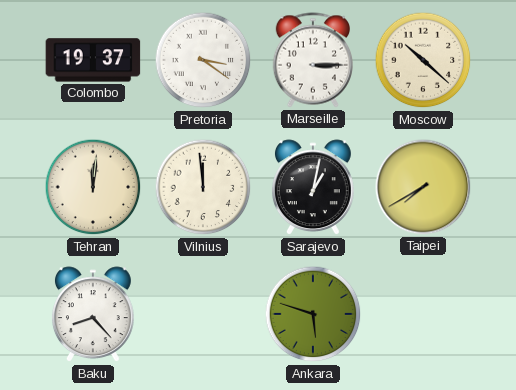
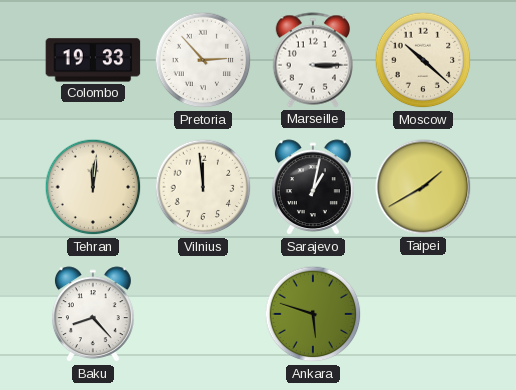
Colombo: 19:37 -> 19:33
Pretoria: 3:21 -> 2:53
Taipei: 7:40 -> 1:40
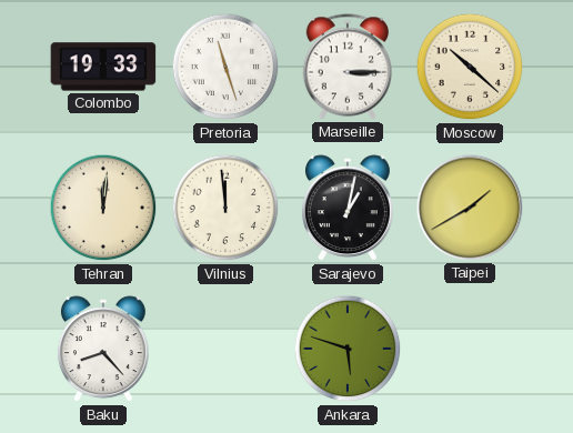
Pretoria: 2:53 -> 11:27
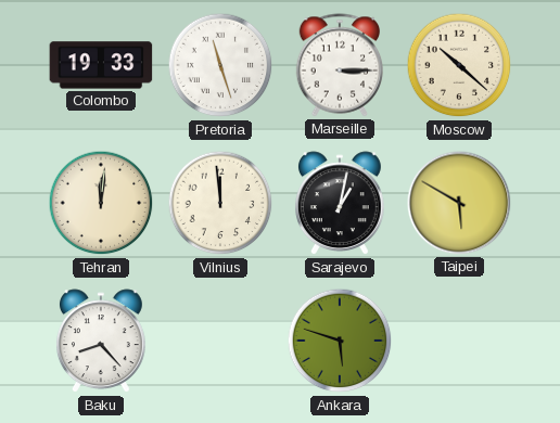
Taipei: 1:40 -> 5:50
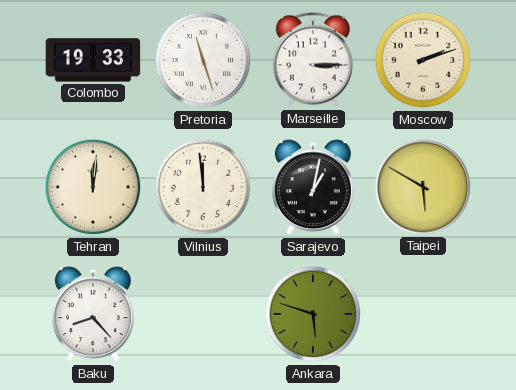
Moscow: 10:22 -> 2:12
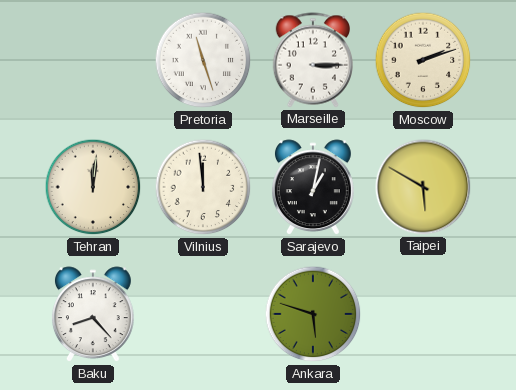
Colombo: 19:33 -> none
